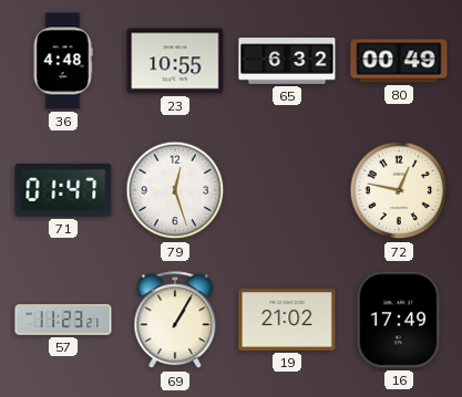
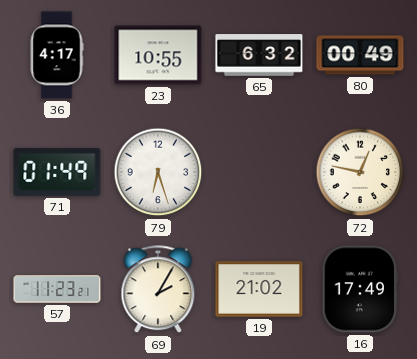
36: 4:48 -> 4:17
71: 01:47 -> 01:49
79: 12:27 -> 6:27
69: 1:05 -> 2:05
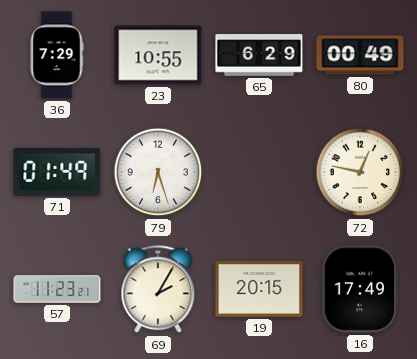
36: 4:17 -> 7:29
65: 6:32 -> 6:29
19: 21:02 -> 20:15
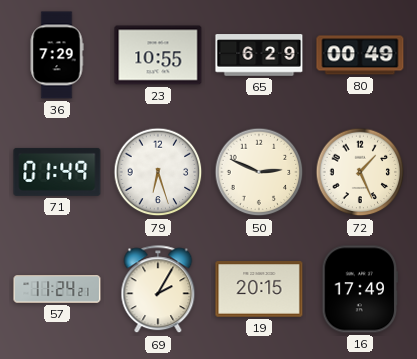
50: none -> 2:49
72: 12:47 -> 1:26
57: 11:23 -> 11:24
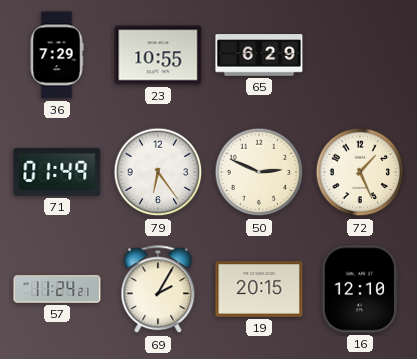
80: 00:49 -> none
79: 6:27 -> 6:24
16: 17:49 -> 12:10
